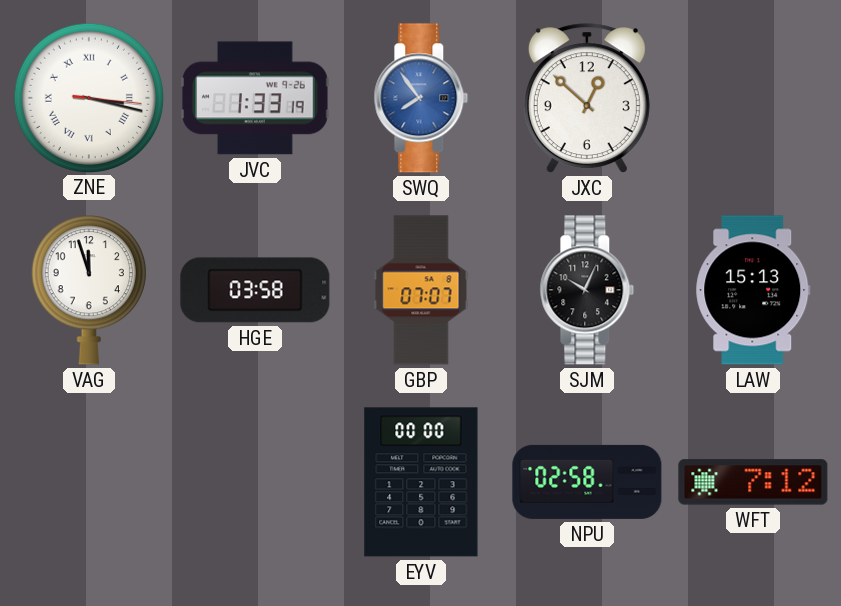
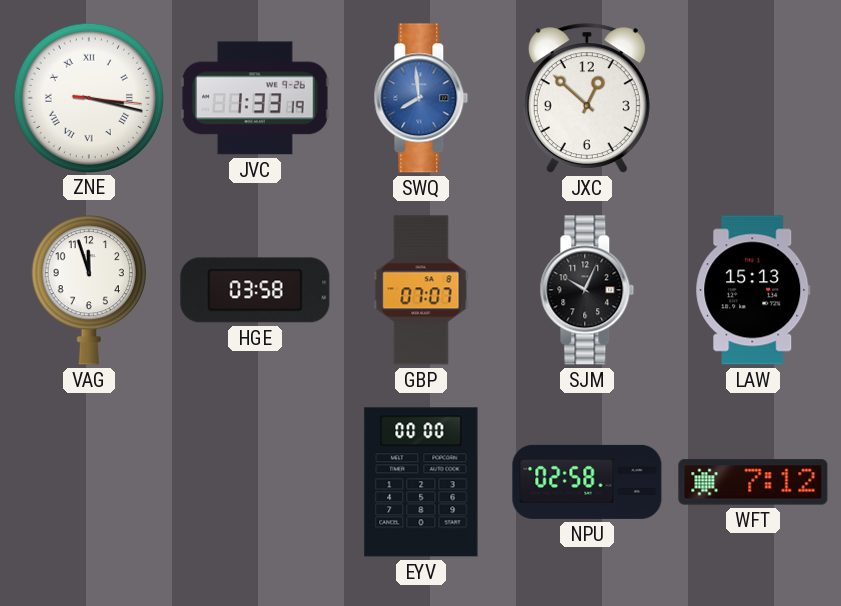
SWQ: 7:54 -> 7:59
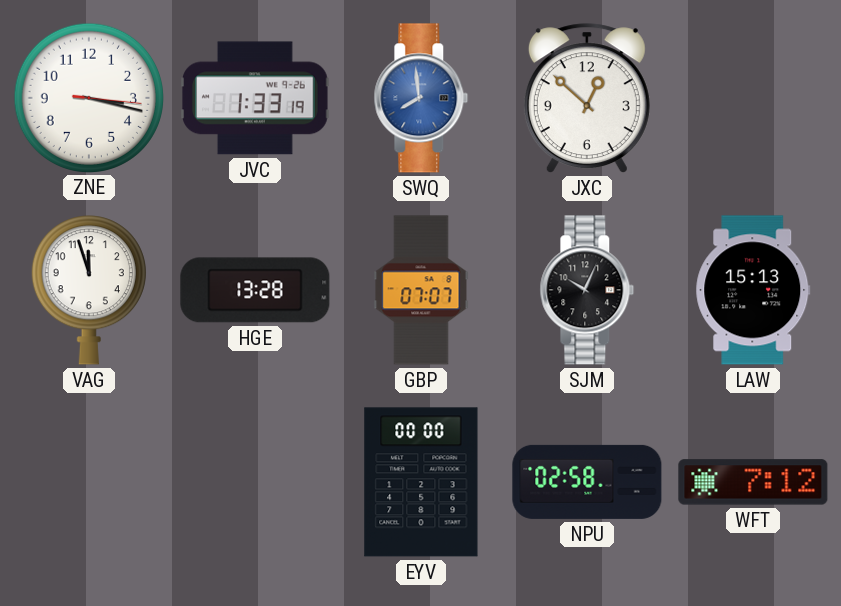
ZNE numerals: Roman -> Arabic
HGE: 03:58 -> 13:28
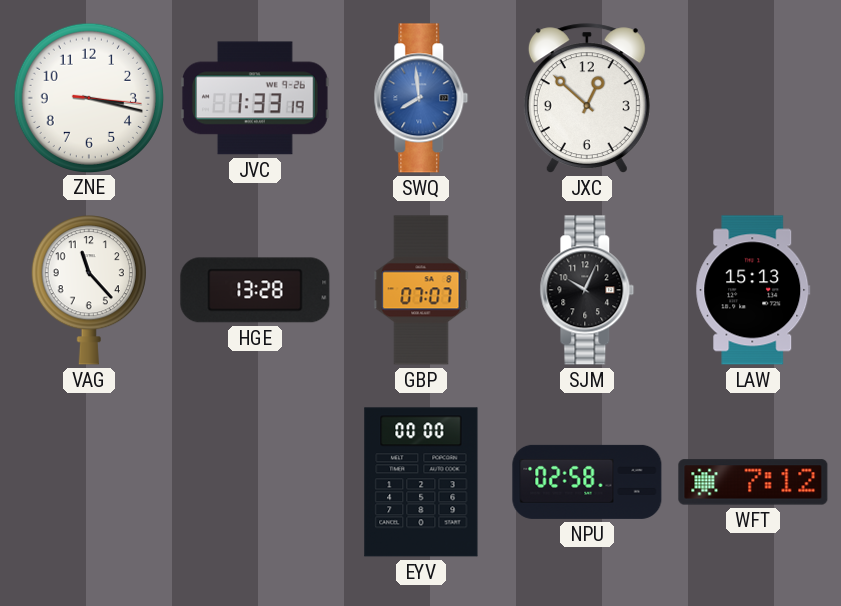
VAG: 11:57 -> 11:23
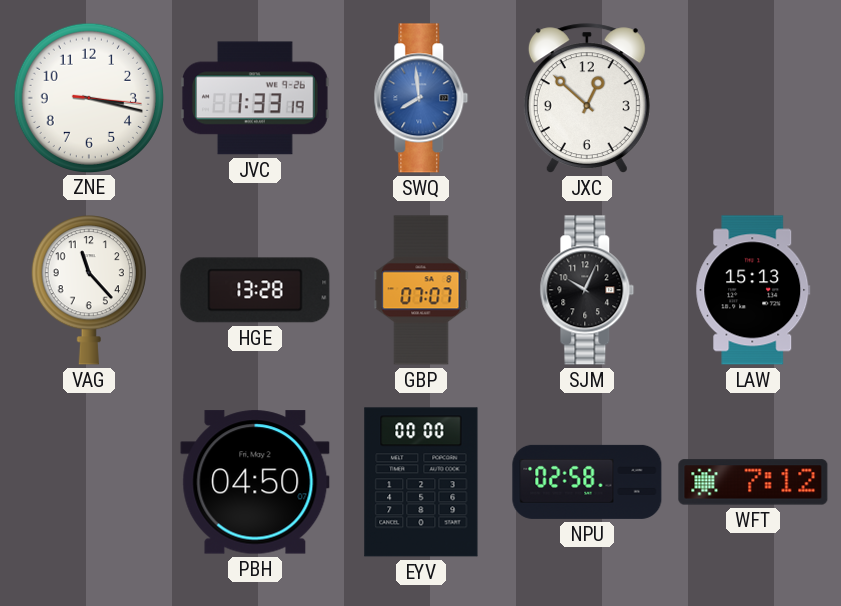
PBH: none -> 04:50
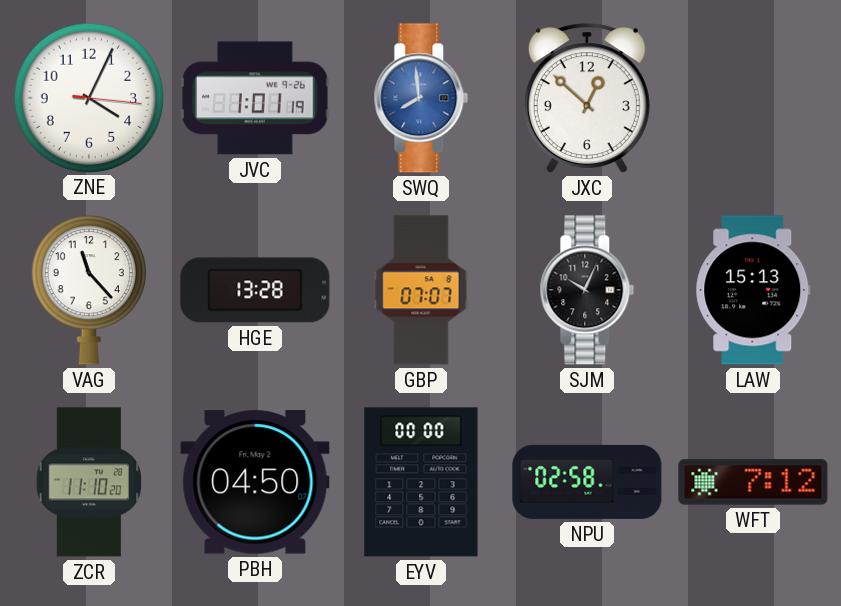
ZNE: 3:17 -> 4:04
JVC: 1:33 -> 1:01
ZCR: none -> 11:10
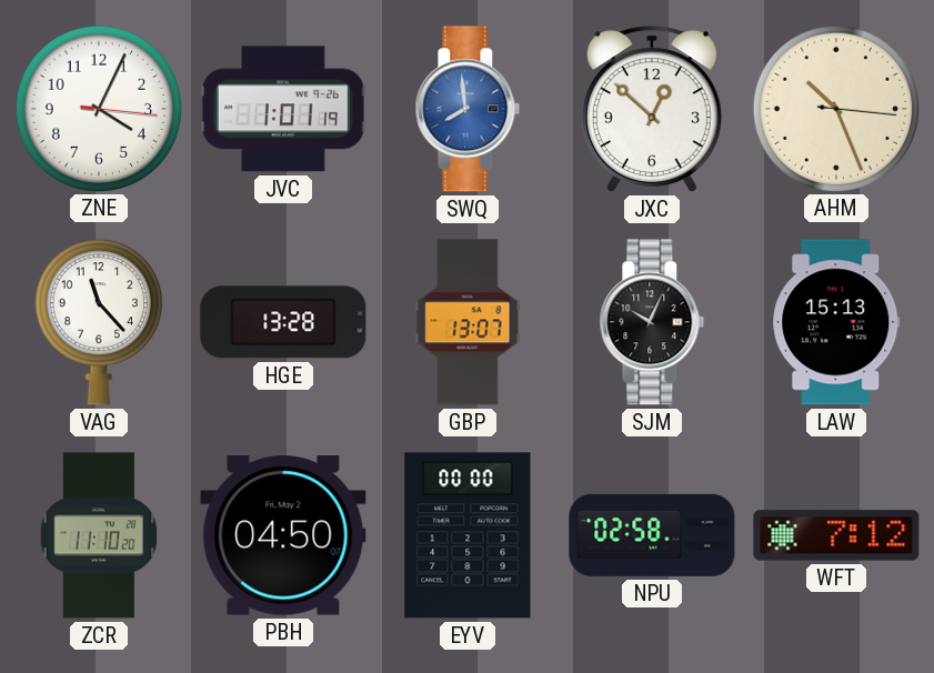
AHM: none -> 10:26
GBP: 07:07 -> 13:07
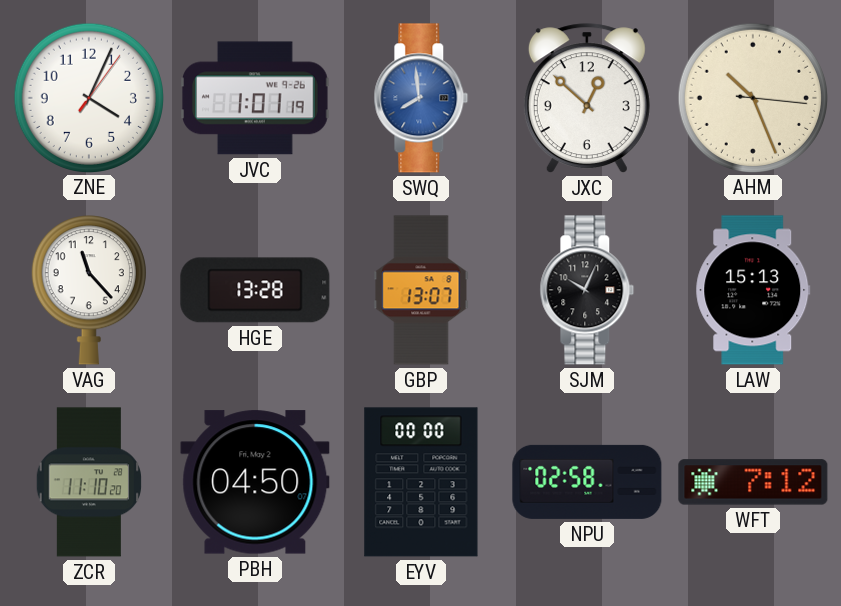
ZNE: 4:04:16 -> 4:04:06
